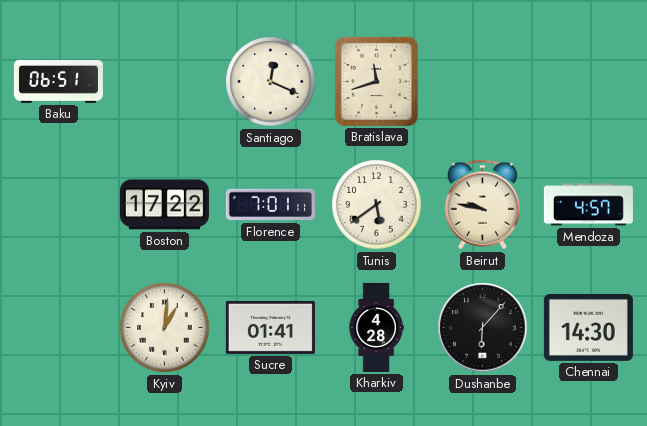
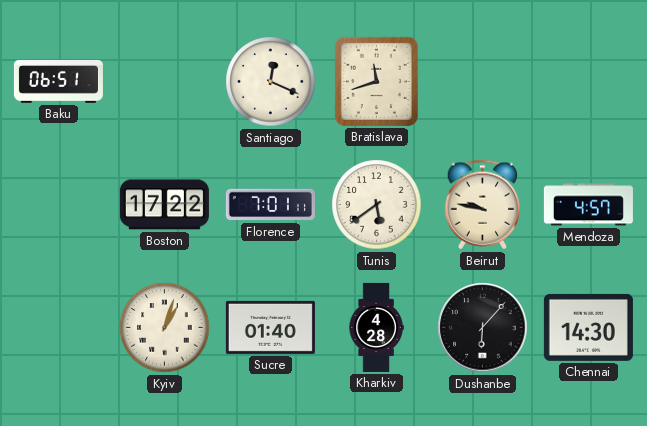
Kyiv: 1:01 -> 1:03
Sucre: 01:41 -> 01:40
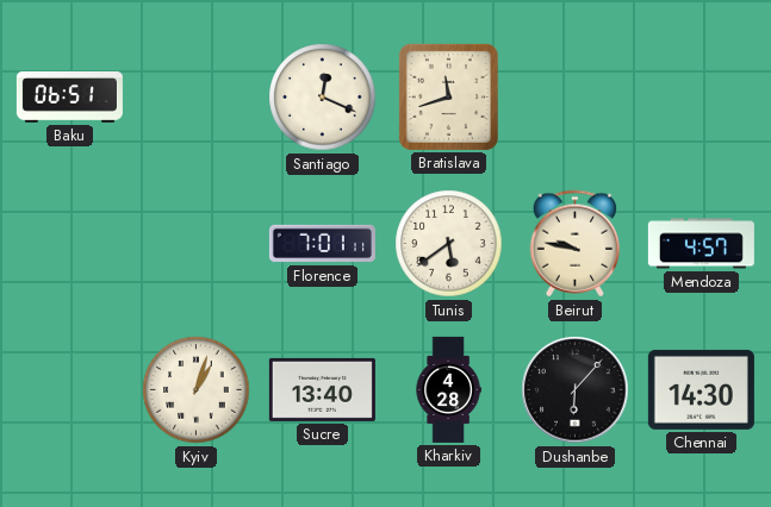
Boston: 17:22 -> none
Sucre: 01:40 -> 13:40
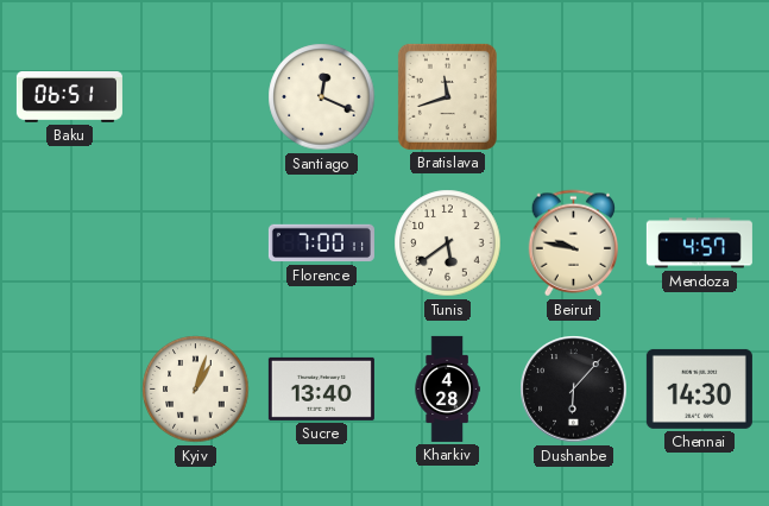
Florence: 7:01 -> 7:00
